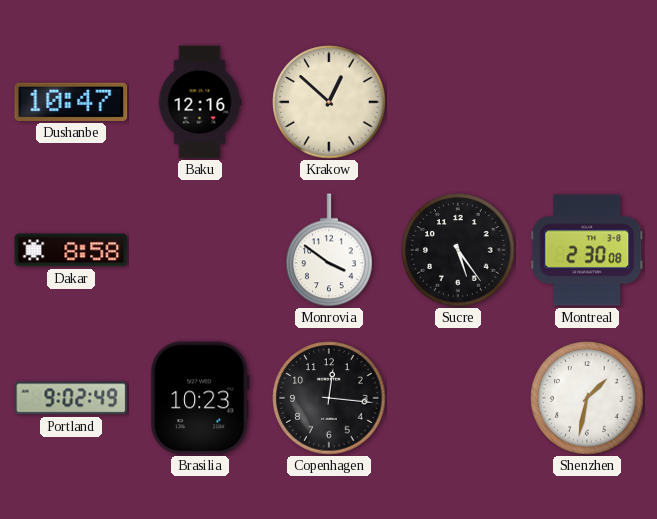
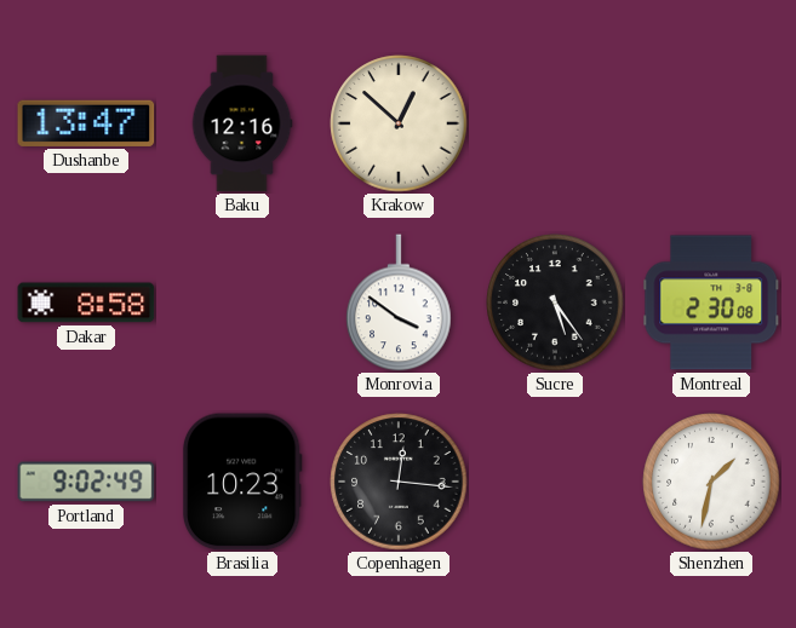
Dushanbe: 10:47 -> 13:47
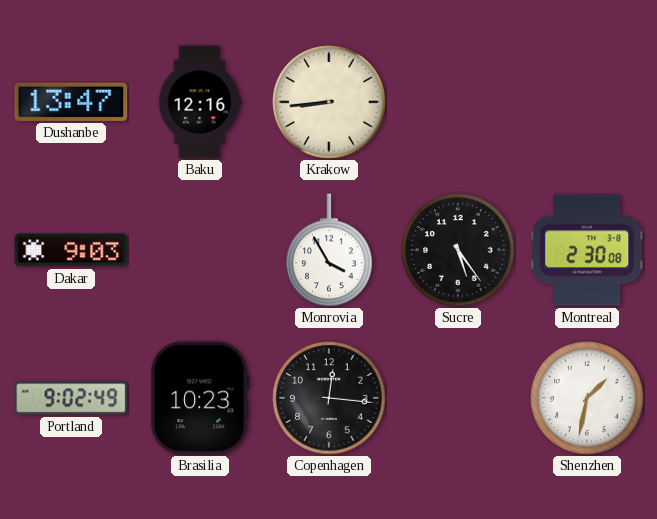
Krakow: 12:52 -> 8:44
Dakar: 8:58 -> 9:03
Monrovia: 3:51 -> 3:55
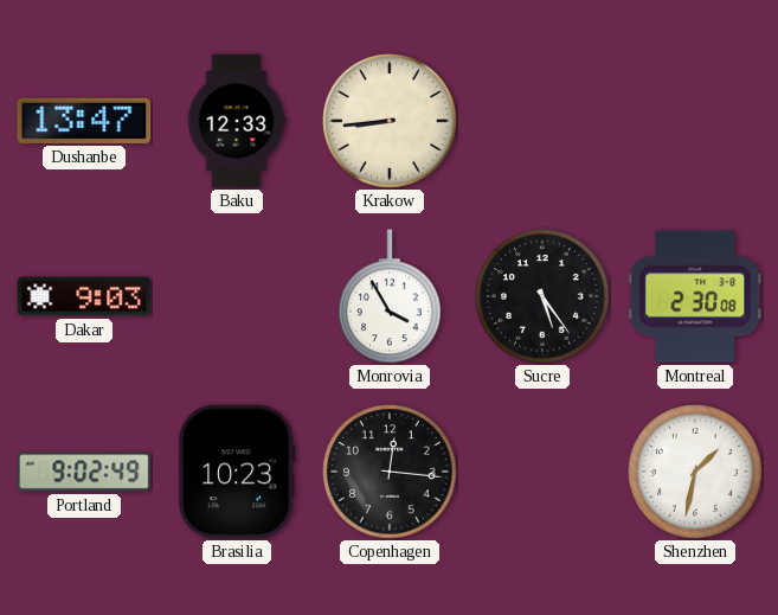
Baku: 12:16 -> 12:33
